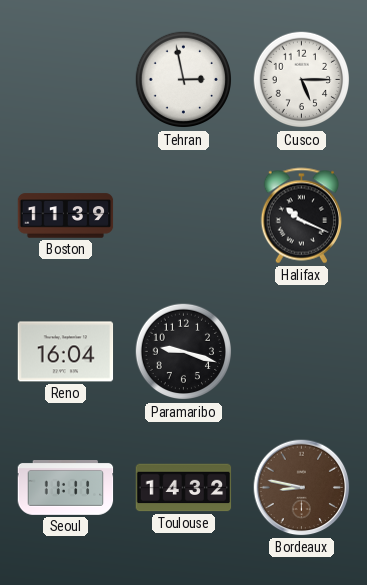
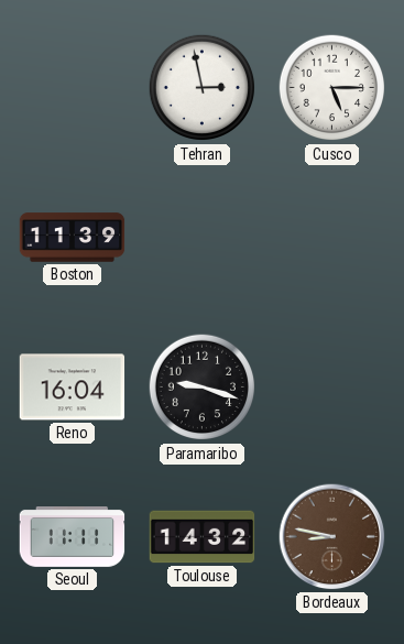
Halifax: 10:19 -> none
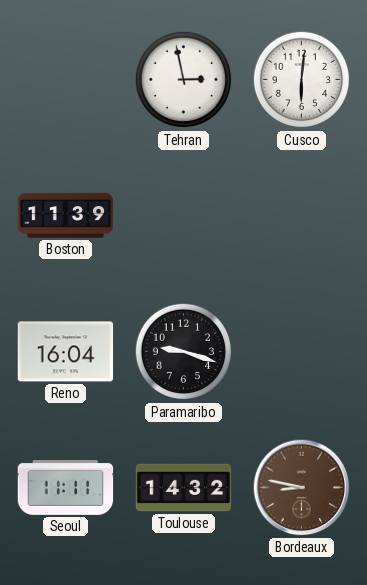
Cusco: 5:15 -> 6:01
